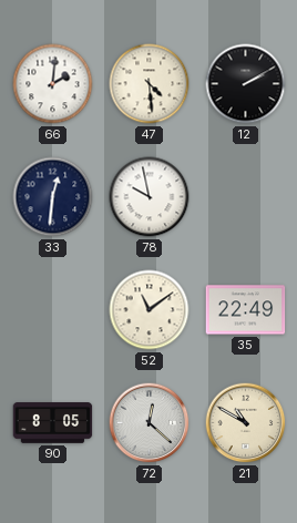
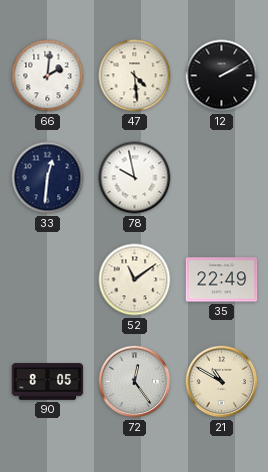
72: 12:22 -> 12:24
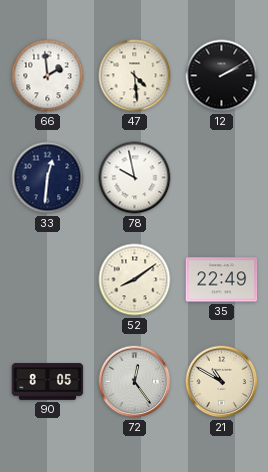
66: 2:01 -> 1:59
52: 11:09 -> 8:09
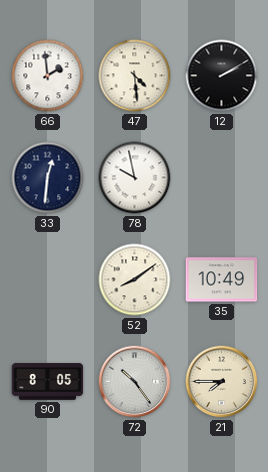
35: 22:49 -> 10:49
72: 12:24 -> 10:24
21: 10:50 -> 7:45
